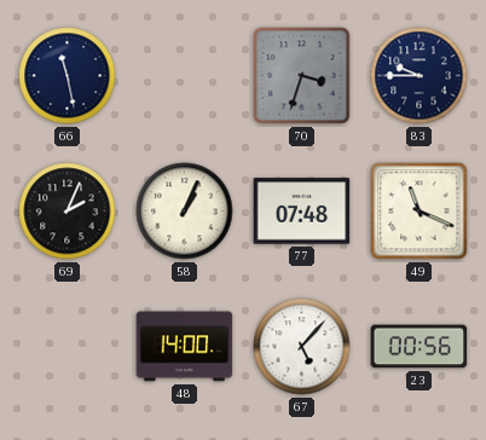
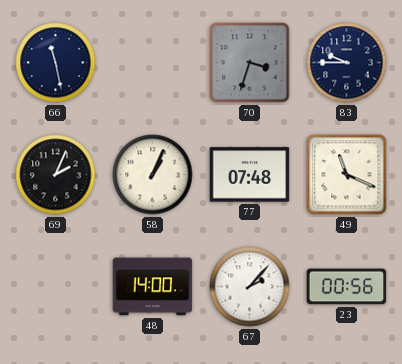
67: 5:07 -> 2:07
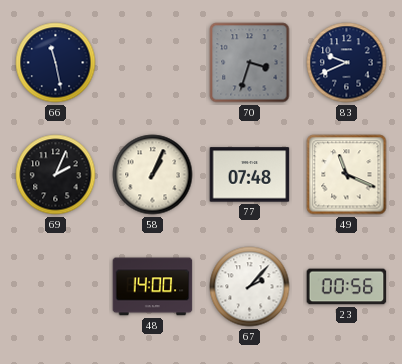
83: 9:45 -> 9:41
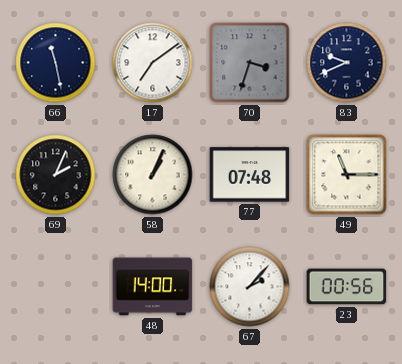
17: none -> 7:09
49: 11:19 -> 11:15
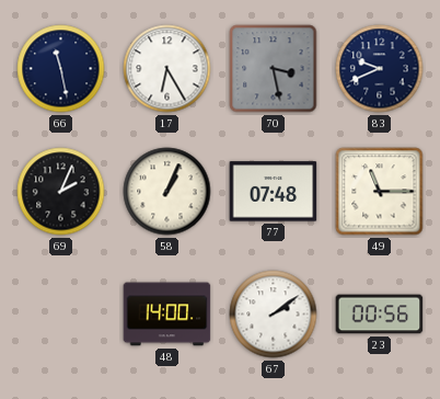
17: 7:09 -> 6:25
70: 3:33 -> 3:28
67: 2:07 -> 2:09
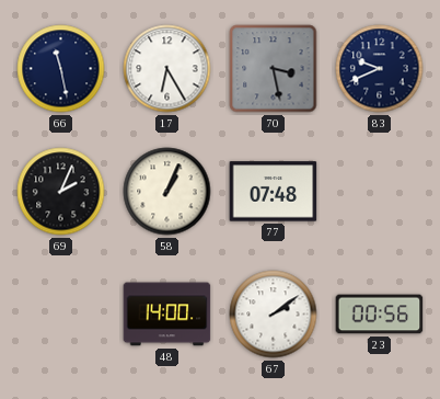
49: 11:15 -> none
